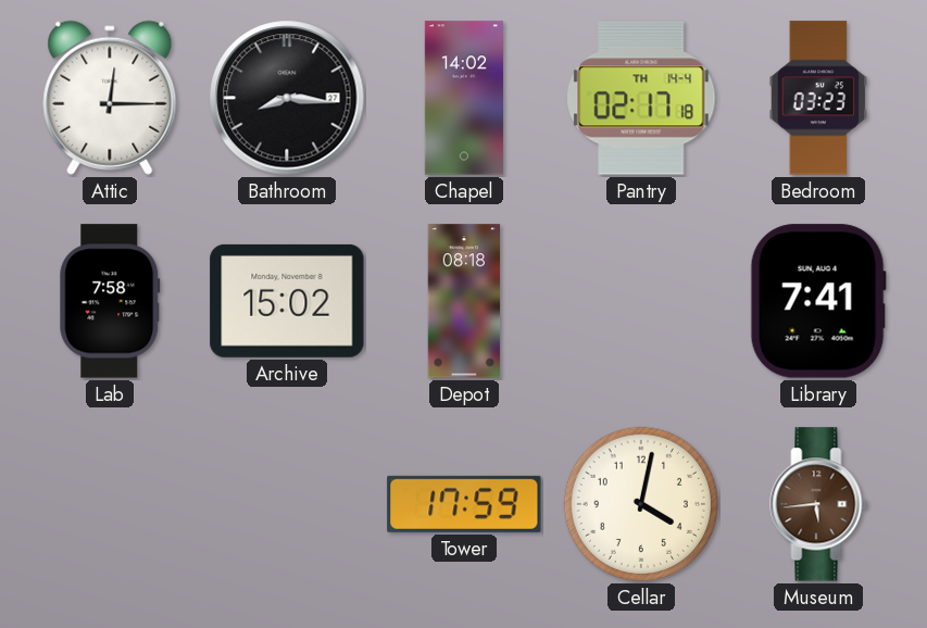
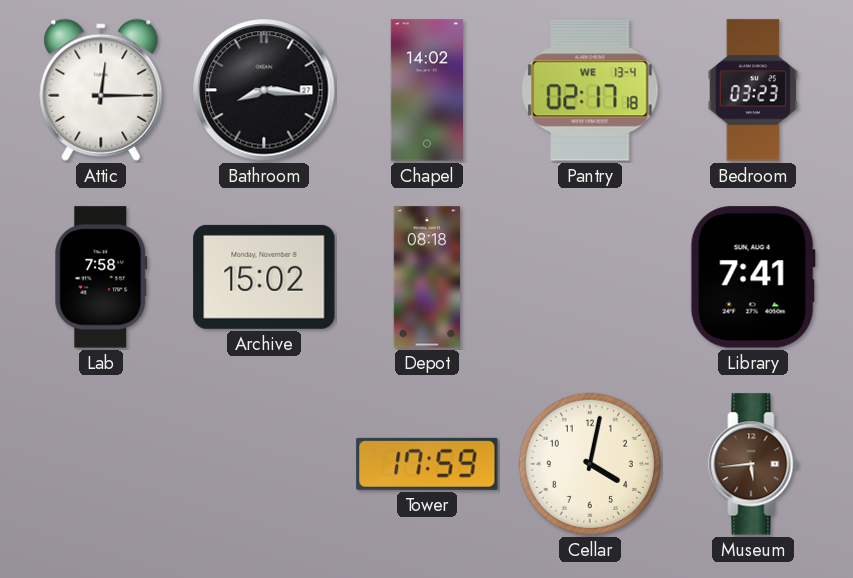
Pantry date: TH 14-4 -> WE 13-4
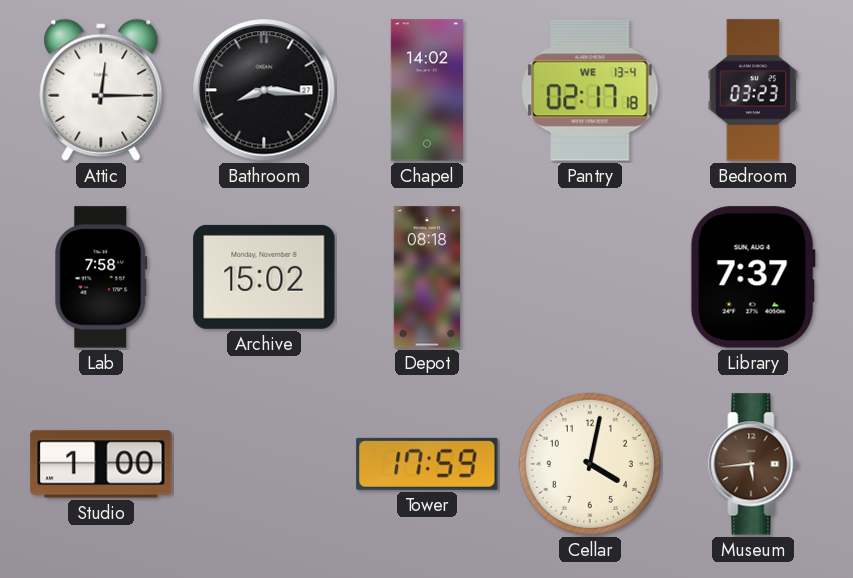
Library: 7:41 -> 7:37
Studio: none -> 1:00
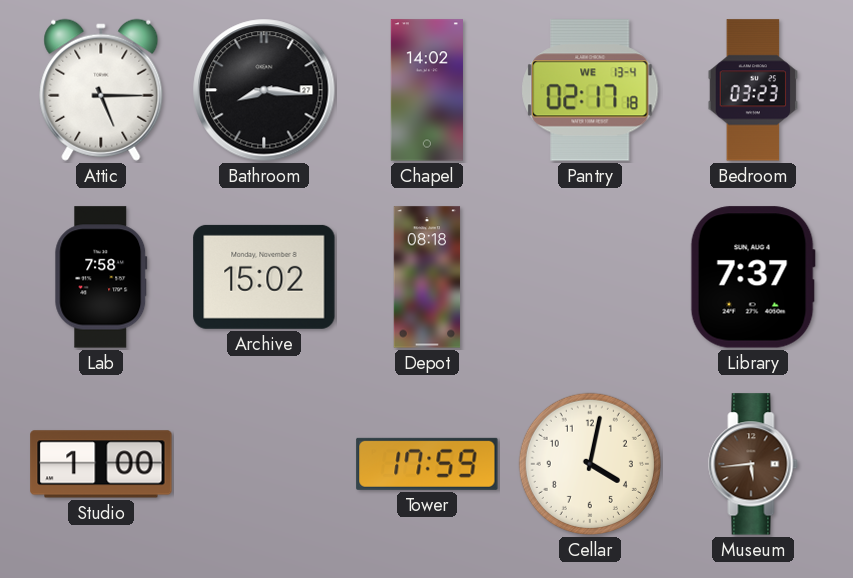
Attic: 12:15 -> 5:15
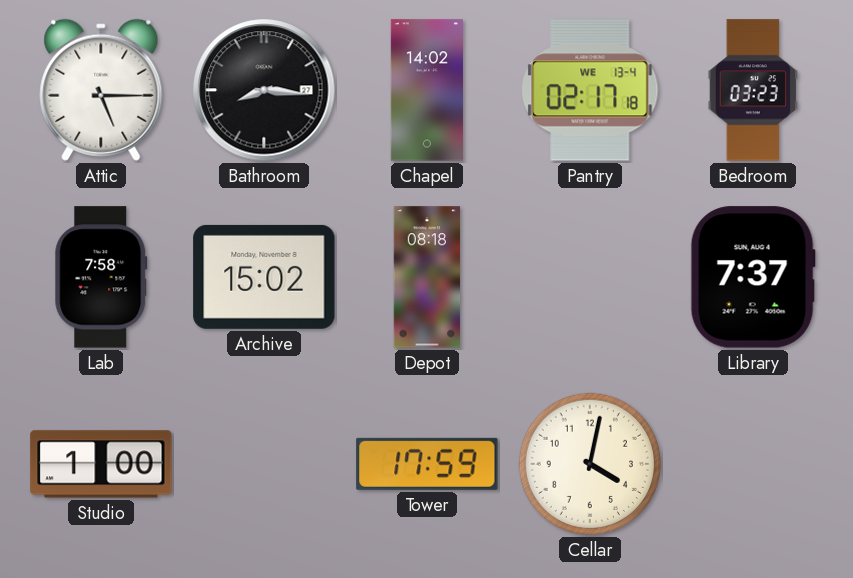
Museum: 5:44 -> none
